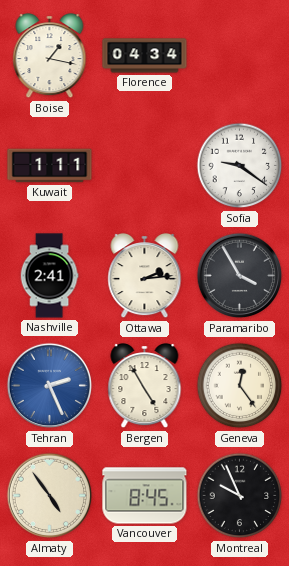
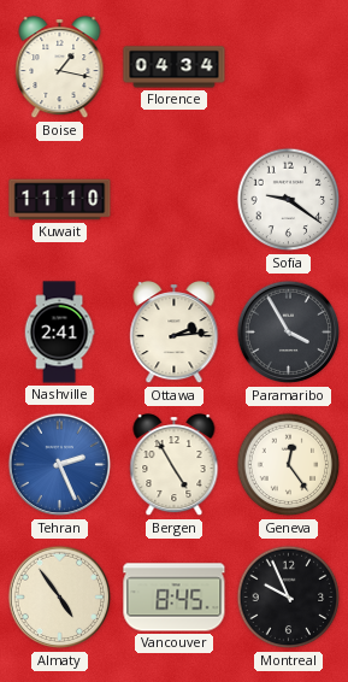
Kuwait: 1:11 -> 11:10
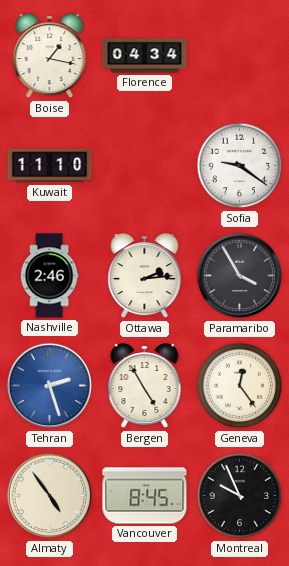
Nashville: 2:41 -> 2:46
Tehran: 2:26 -> 2:27
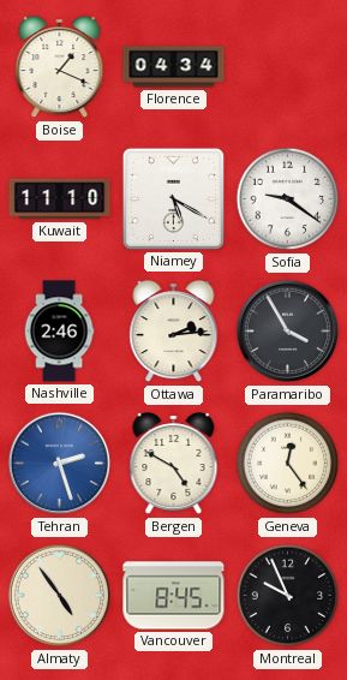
Boise: 1:17 -> 1:19
Niamey: none -> 5:20
Bergen: 4:55 -> 4:50
